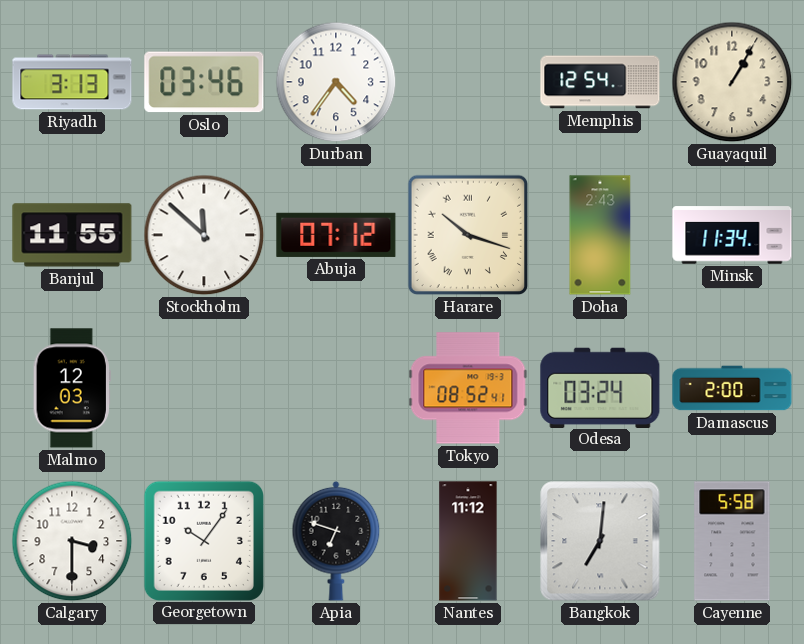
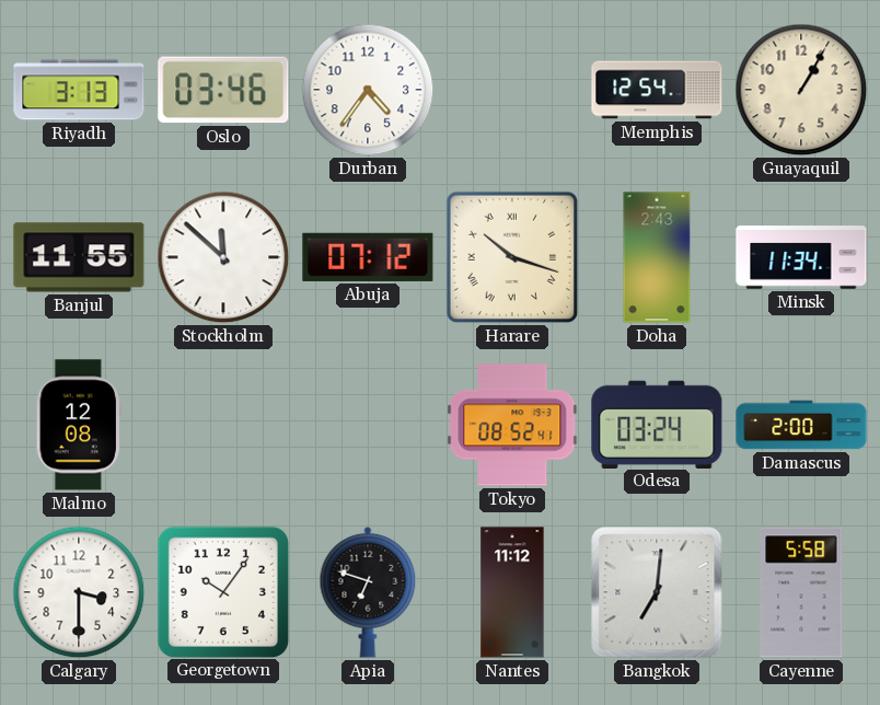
Malmo: 12:03 -> 12:08
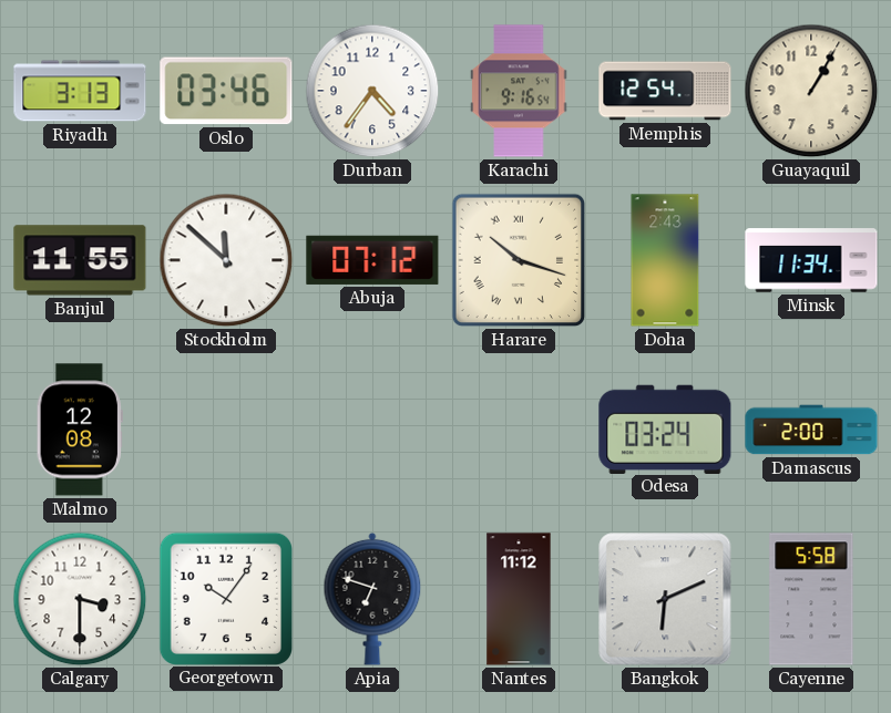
Karachi: none -> 9:16
Tokyo: 08:52 -> none
Bangkok: 7:01 -> 6:11
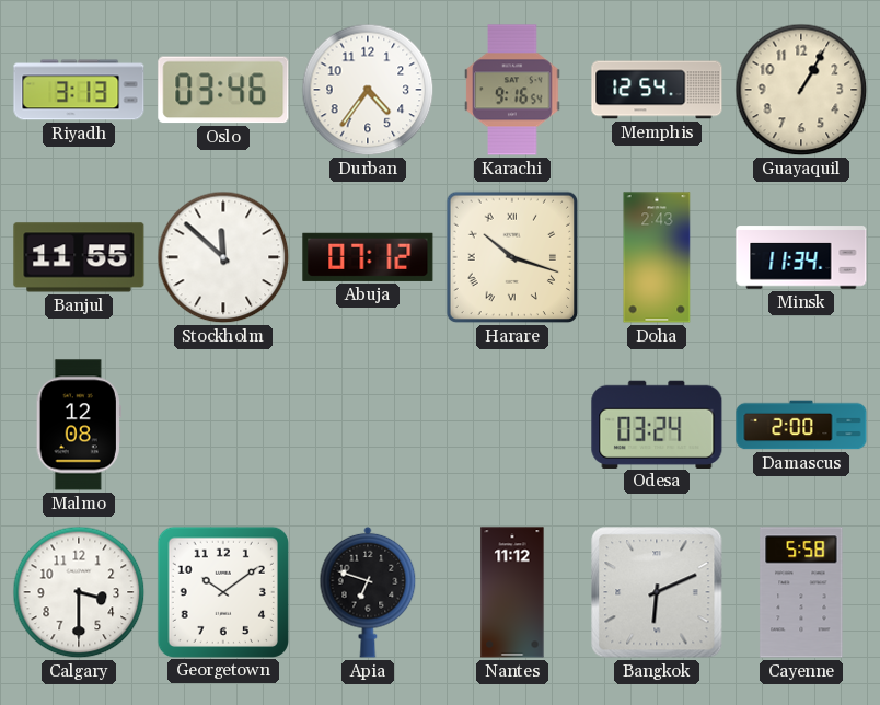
Georgetown: 10:06 -> 10:09
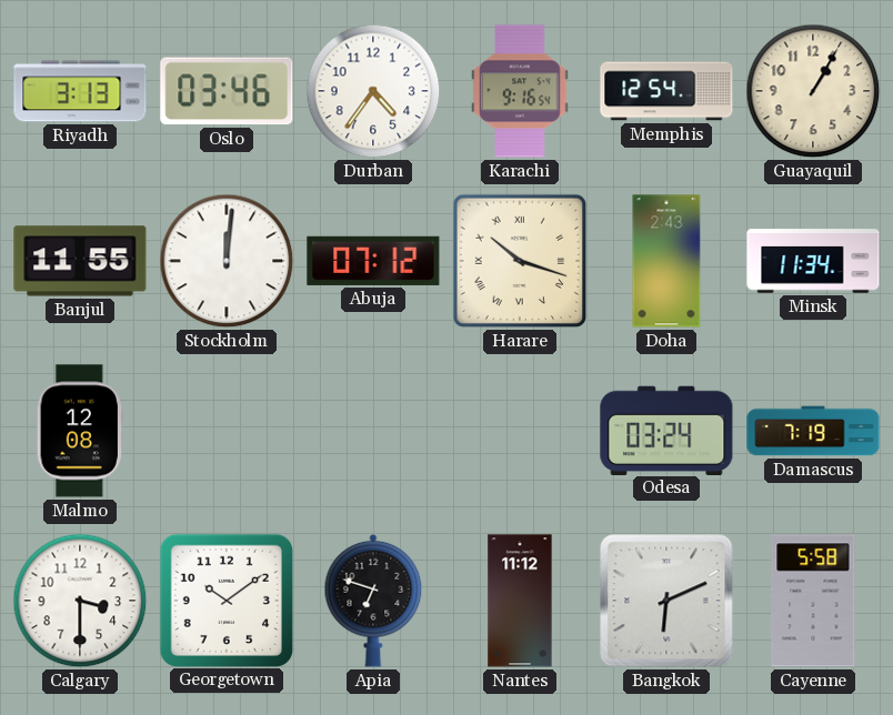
Stockholm: 11:52 -> 12:01
Damascus: 2:00 -> 7:19
